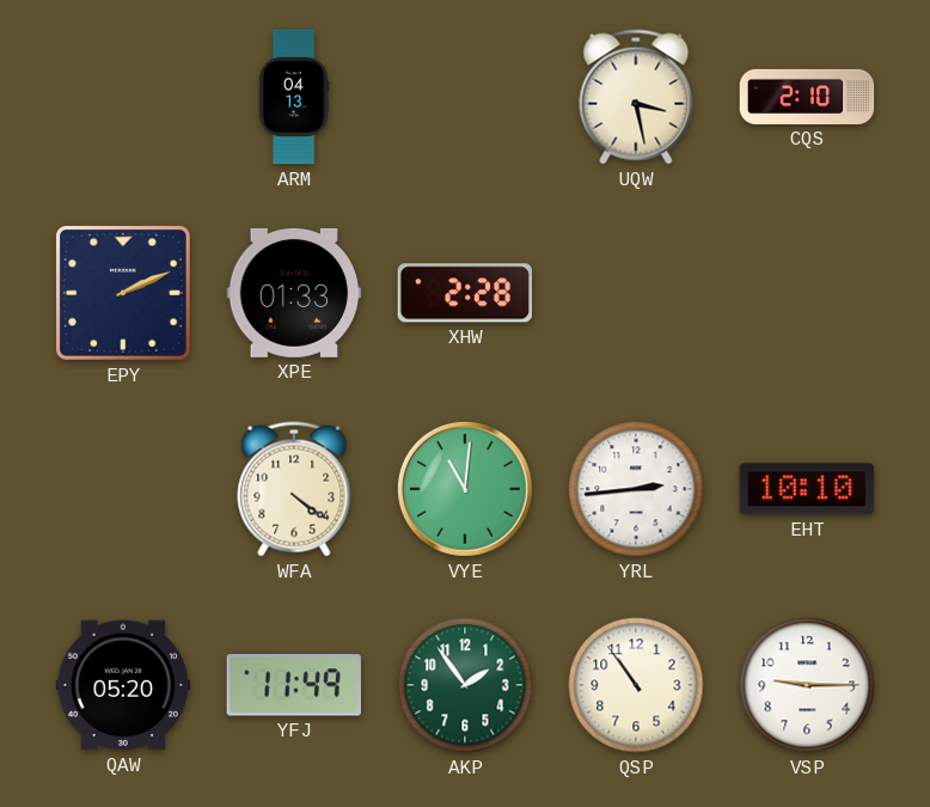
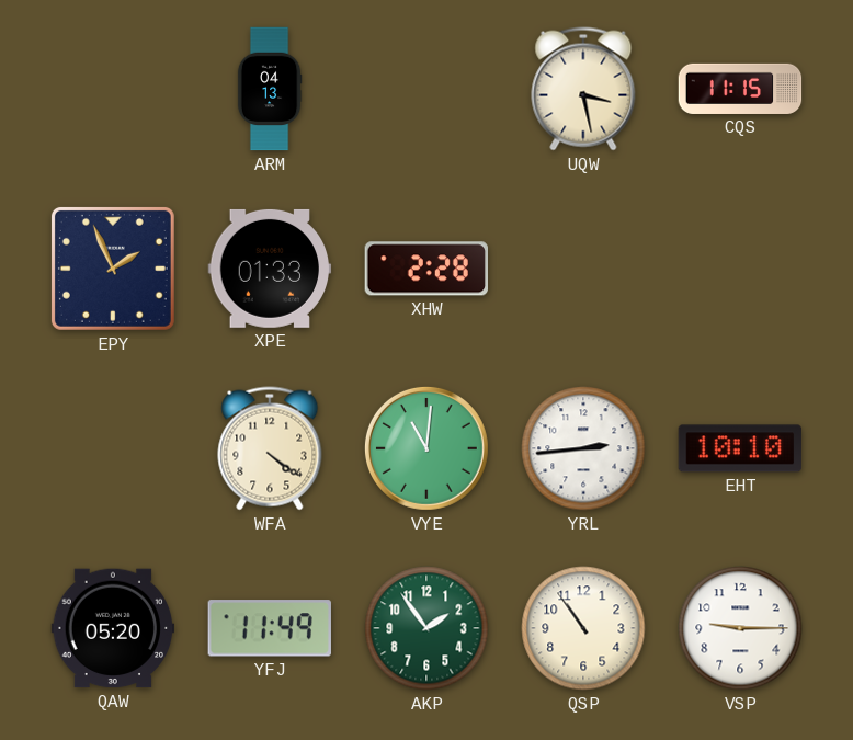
CQS: 2:10 -> 11:15
EPY: 2:11 -> 1:56
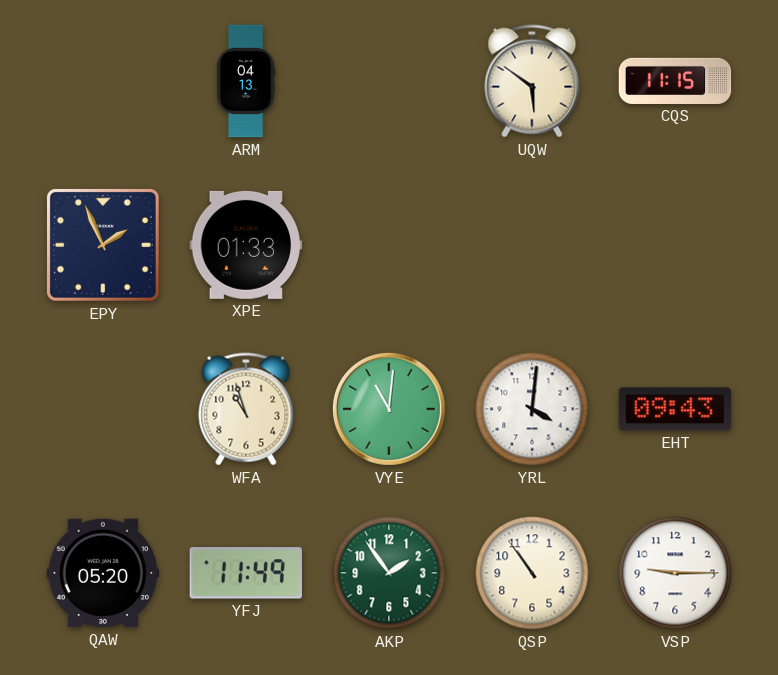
UQW: 3:28 -> 5:51
XHW: 2:28 -> none
WFA: 4:21 -> 10:57
YRL: 2:44 -> 4:01
EHT: 10:10 -> 09:43
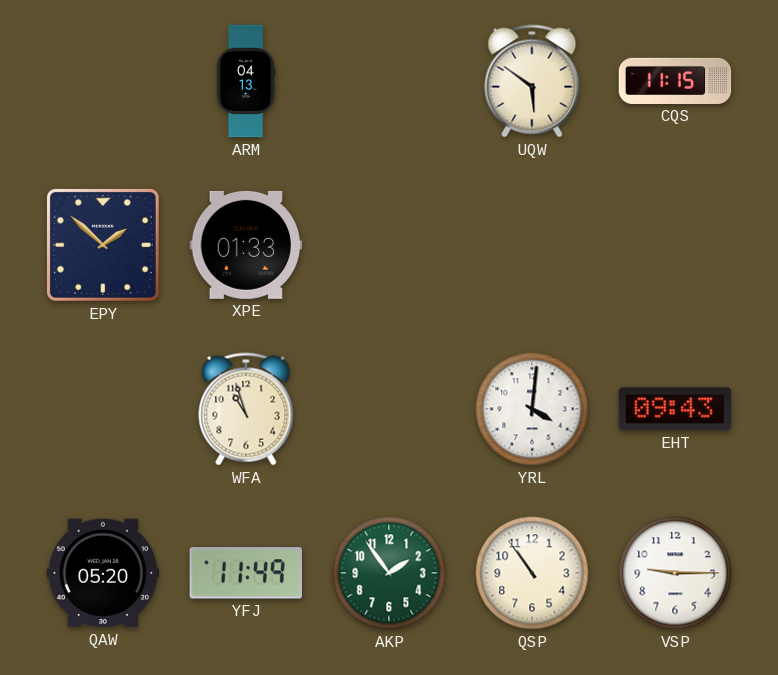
EPY: 1:56 -> 1:52
VYE: 11:01 -> none
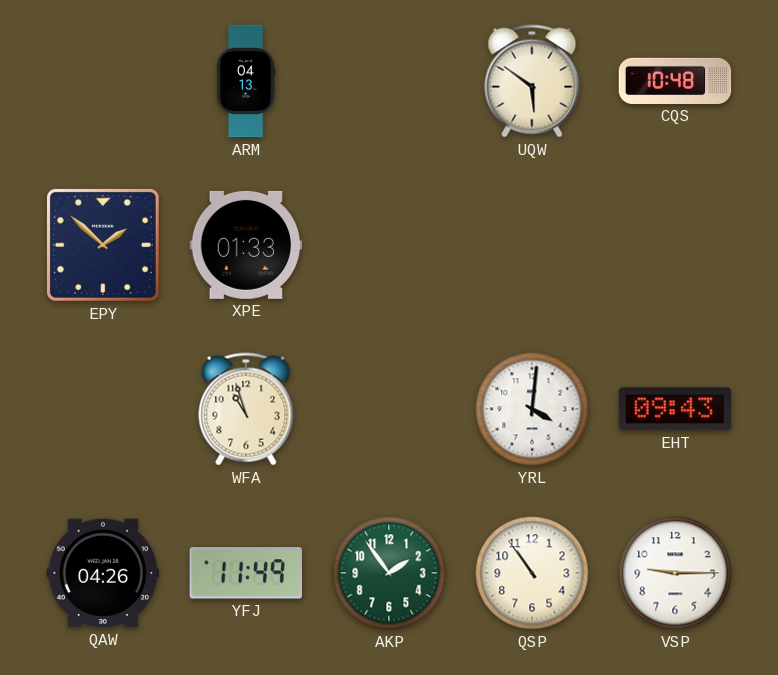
CQS: 11:15 -> 10:48
QAW: 05:20 -> 04:26
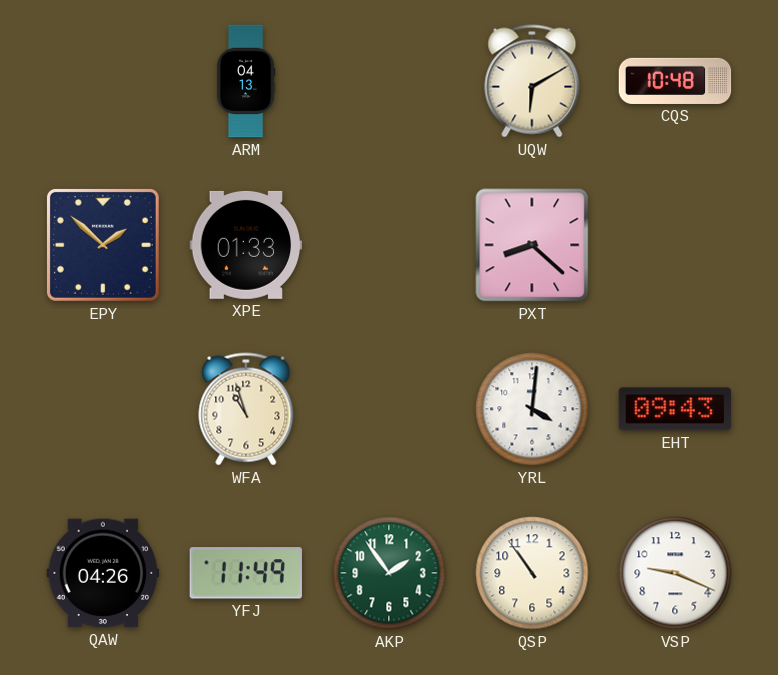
UQW: 5:51 -> 6:10
PXT: none -> 8:22
VSP: 9:15 -> 9:19
